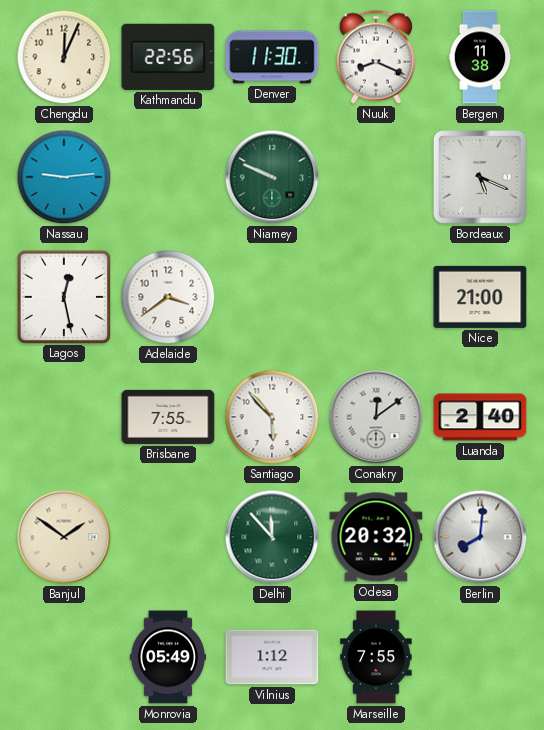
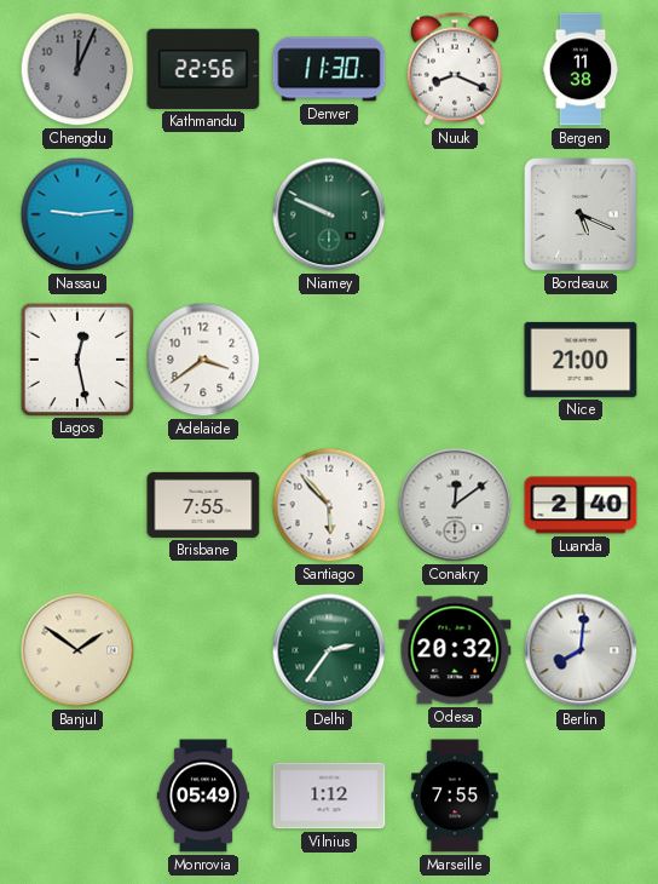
Chengdu dial: cream -> grey
Delhi: 11:53 -> 2:36
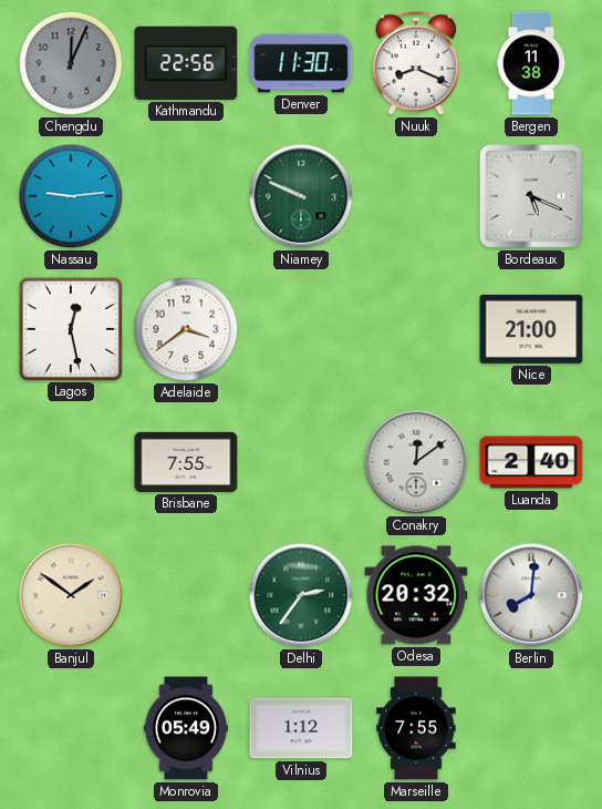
Santiago: 5:53 -> none
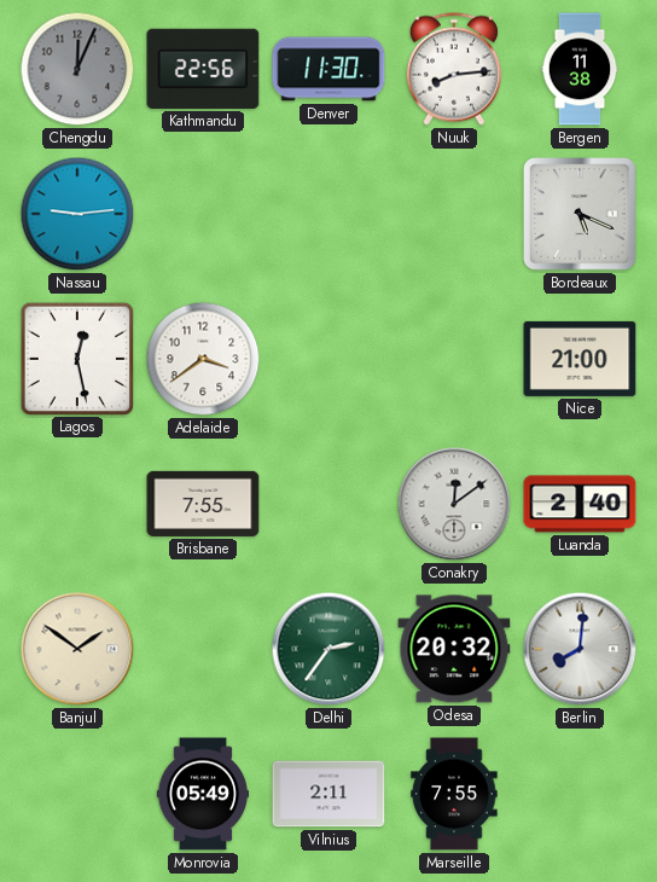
Nuuk: 8:19 -> 8:14
Niamey: 9:49 -> none
Vilnius: 1:12 -> 2:11
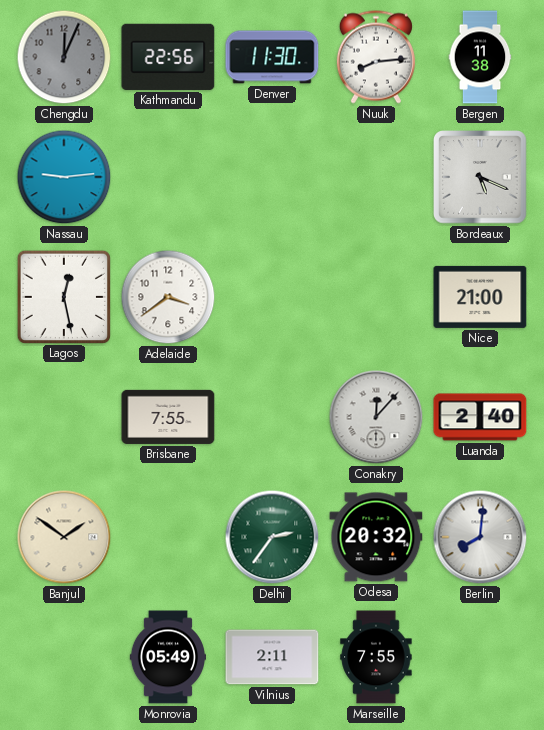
Conakry: 12:09 -> 12:07
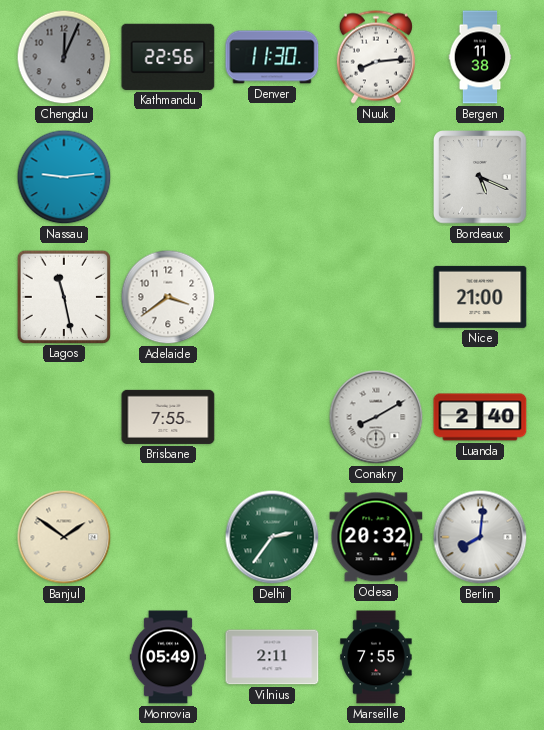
Lagos: 12:28 -> 11:28
Conakry: 12:07 -> 8:10
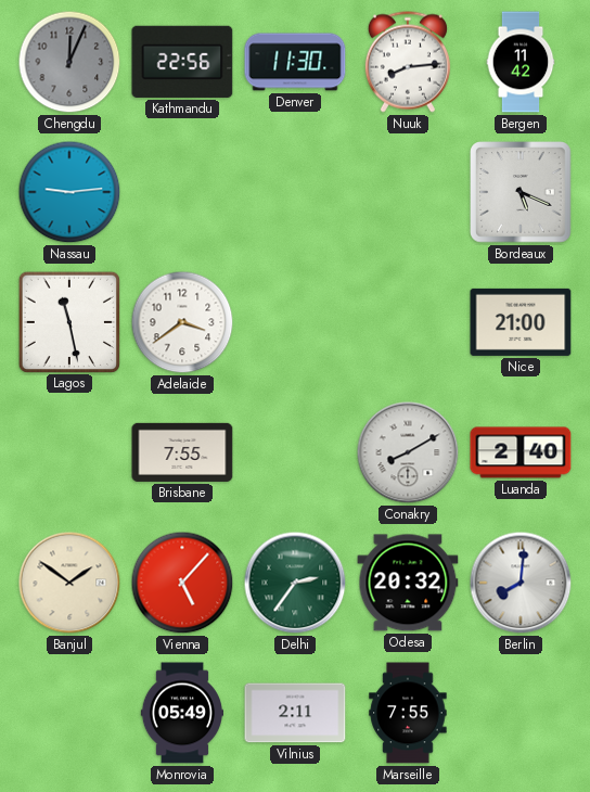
Bergen: 11:38 -> 11:42
Vienna: none -> 5:07
